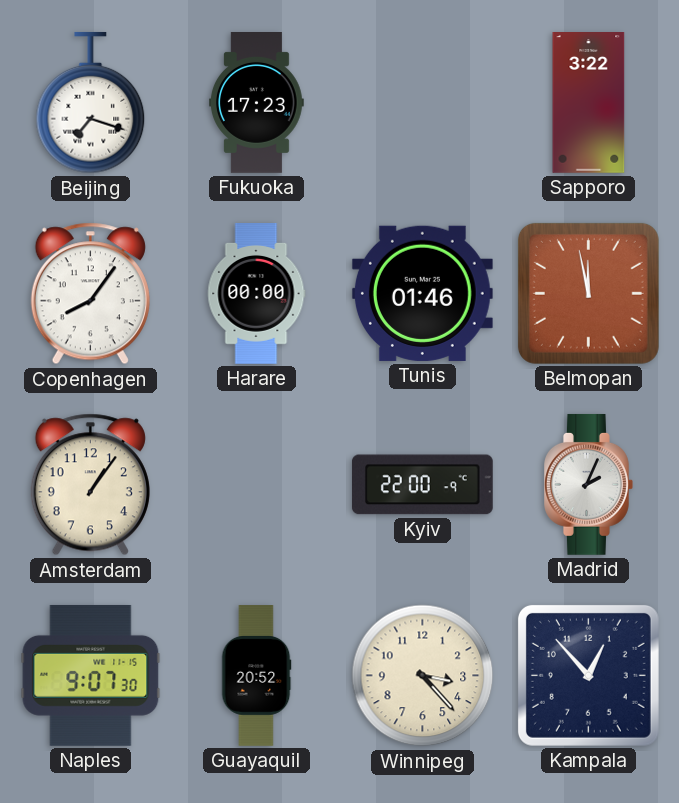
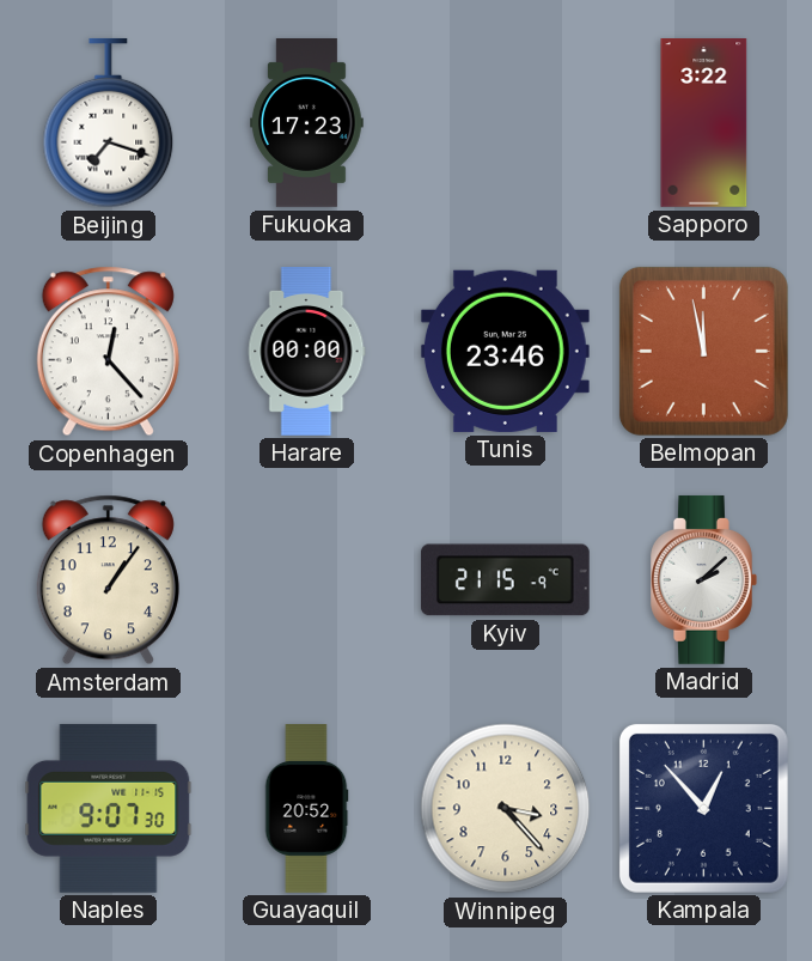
Copenhagen: 8:06 -> 12:23
Tunis: 01:46 -> 23:46
Kyiv: 22:00 -> 21:15
Madrid: 2:04 -> 2:08
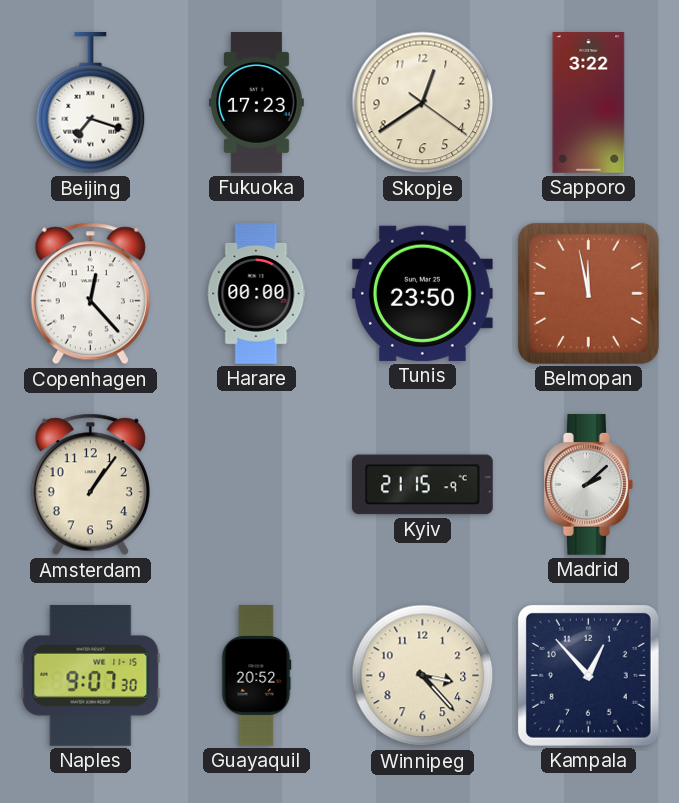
Skopje: none -> 12:39
Tunis: 23:46 -> 23:50
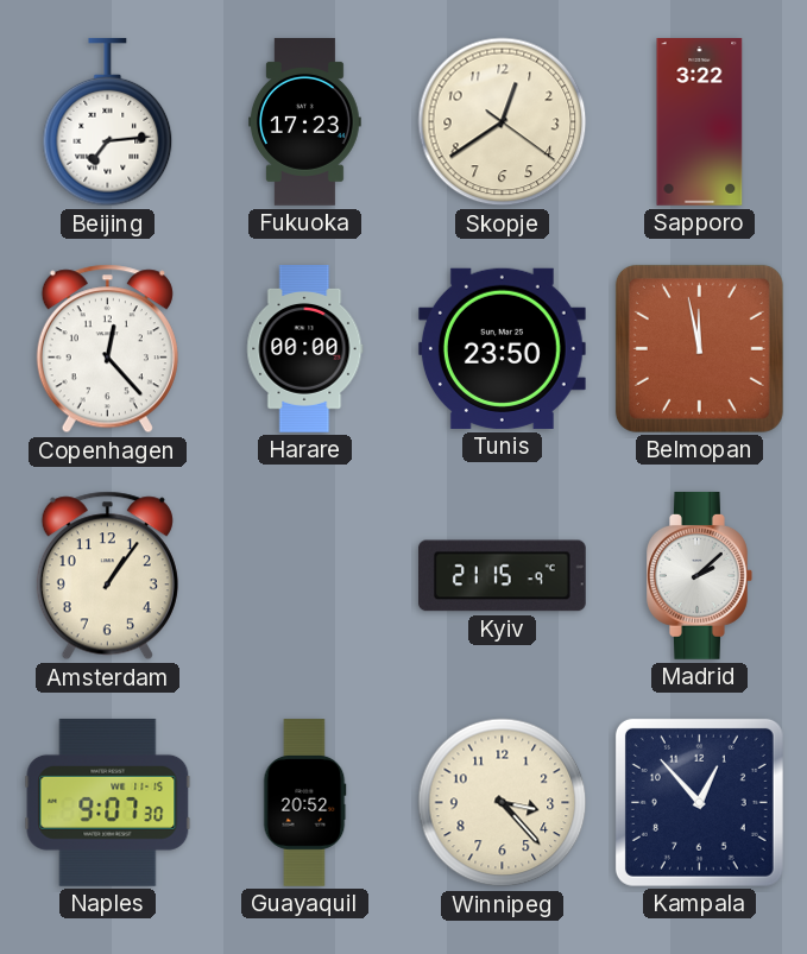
Beijing: 7:18 -> 7:14
